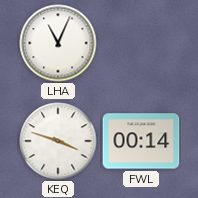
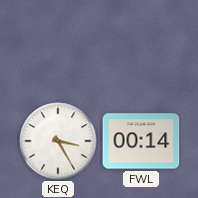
LHA: 11:04 -> none
KEQ: 3:48 -> 3:25
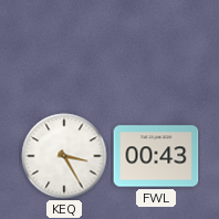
FWL: 00:14 -> 00:43
